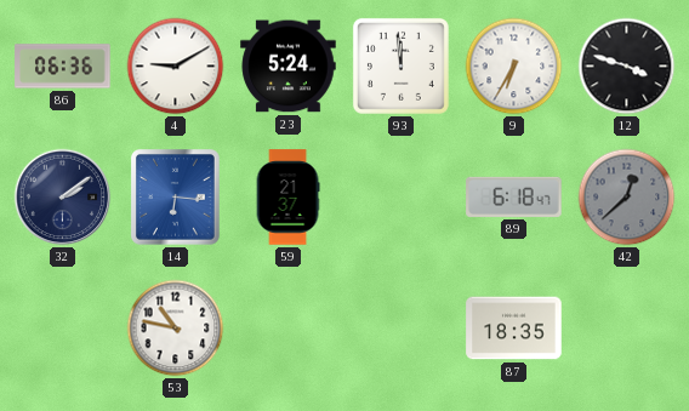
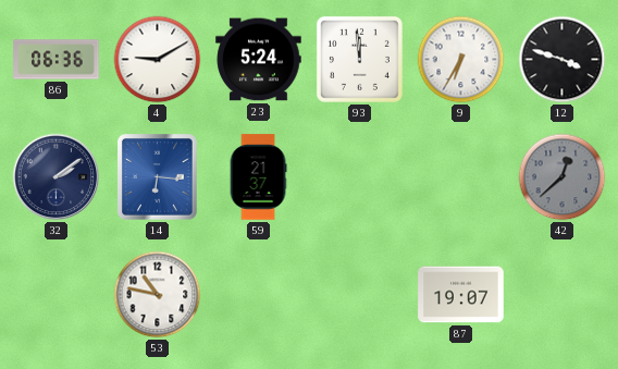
89: 6:18 -> none
87: 18:35 -> 19:07
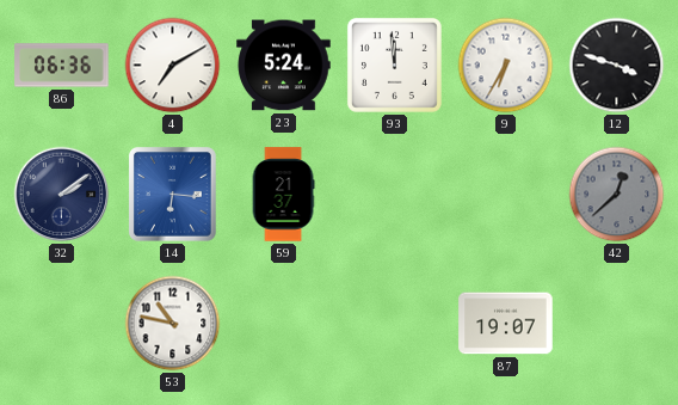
4: 9:10 -> 7:10
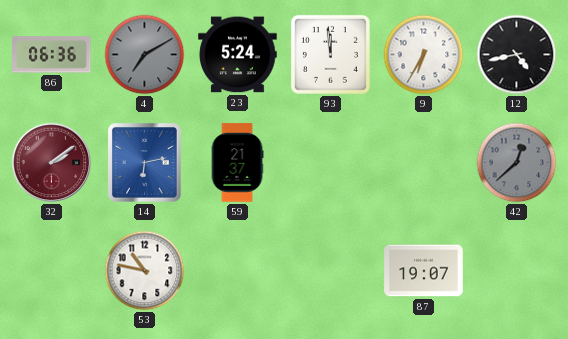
4 dial: white -> grey
12: 3:48 -> 4:43
32 dial: navy -> burgundy
14: 6:16 -> 6:13
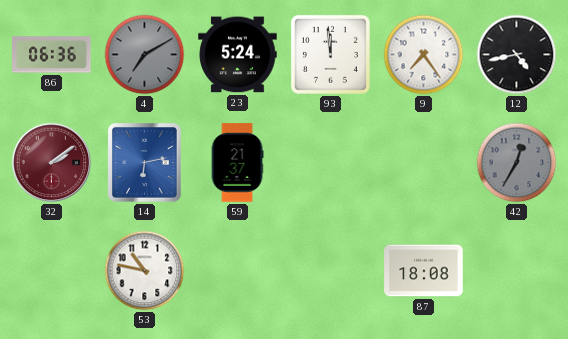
9: 6:35 -> 7:24
42: 12:38 -> 12:35
87: 19:07 -> 18:08
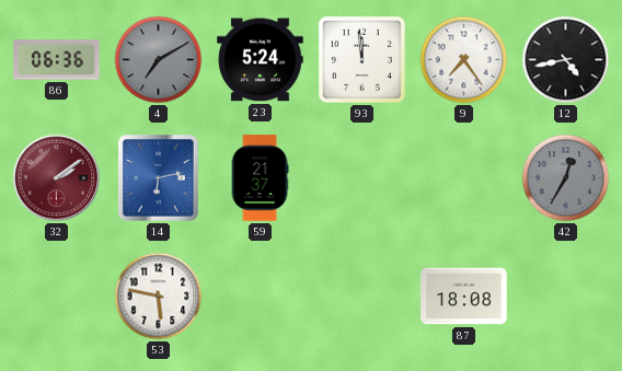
53: 10:47 -> 5:47
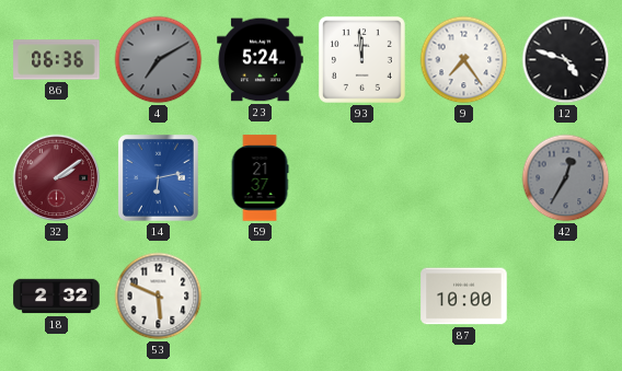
12: 4:43 -> 4:48
18: none -> 2:32
53: 5:47 -> 5:49
87: 18:08 -> 10:00
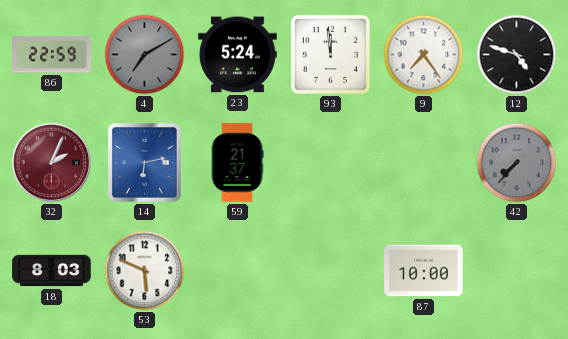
86: 06:36 -> 22:59
32: 2:09 -> 2:04
42: 12:35 -> 7:37
18: 2:32 -> 8:03
